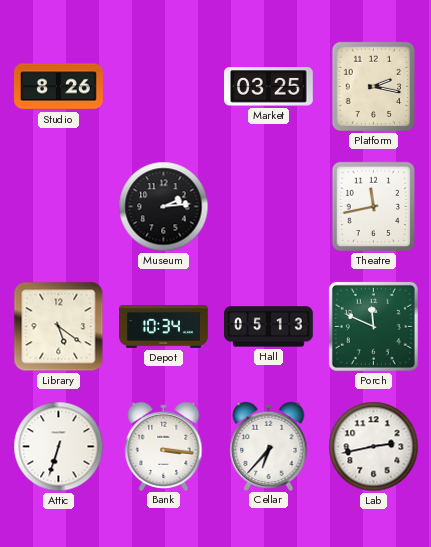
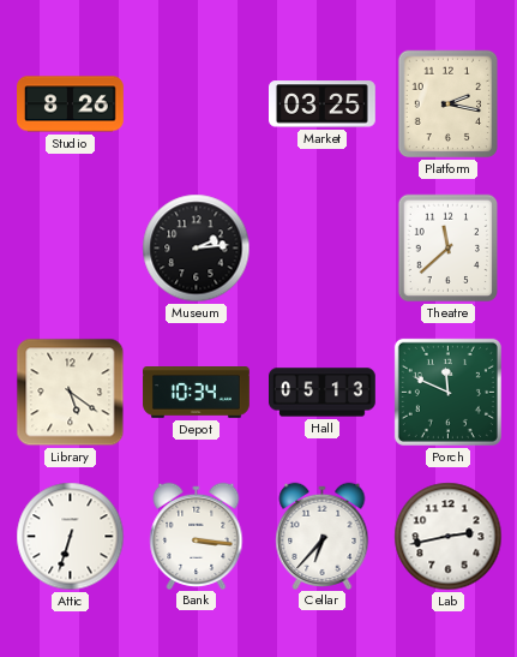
Theatre: 11:43 -> 11:38
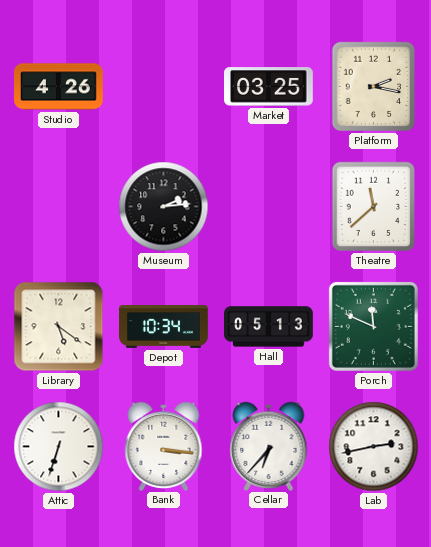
Studio: 8:26 -> 4:26
